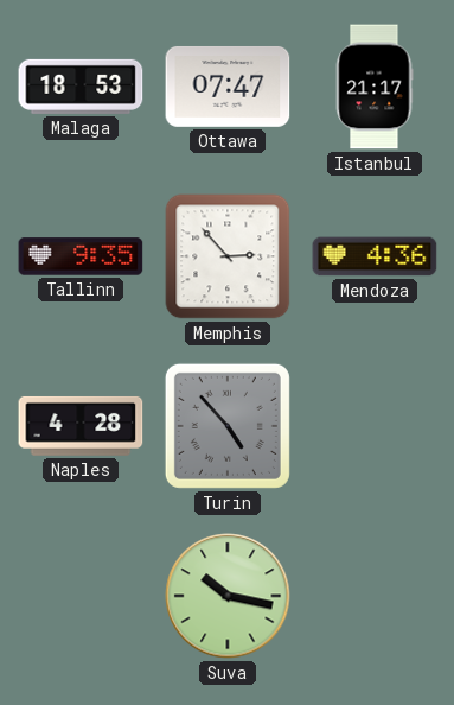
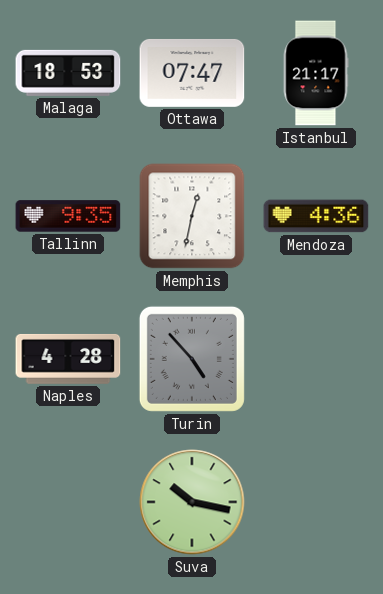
Memphis: 2:53 -> 12:32
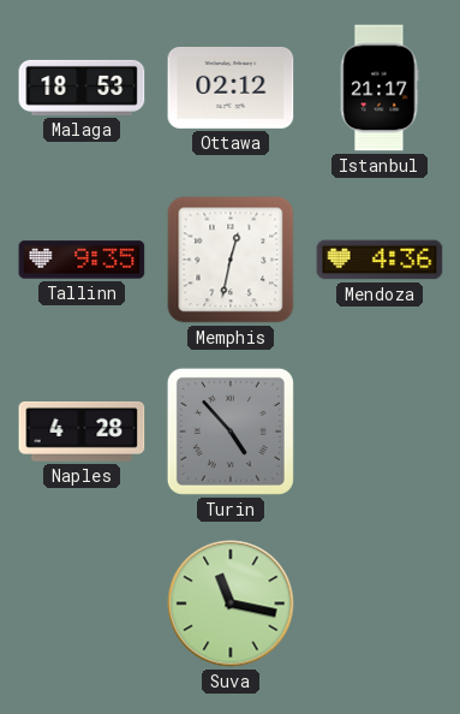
Ottawa: 07:47 -> 02:12
Suva: 10:17 -> 11:17
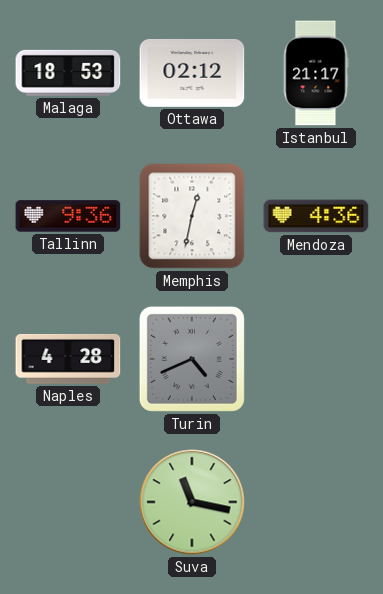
Tallinn: 9:35 -> 9:36
Turin: 4:53 -> 4:41
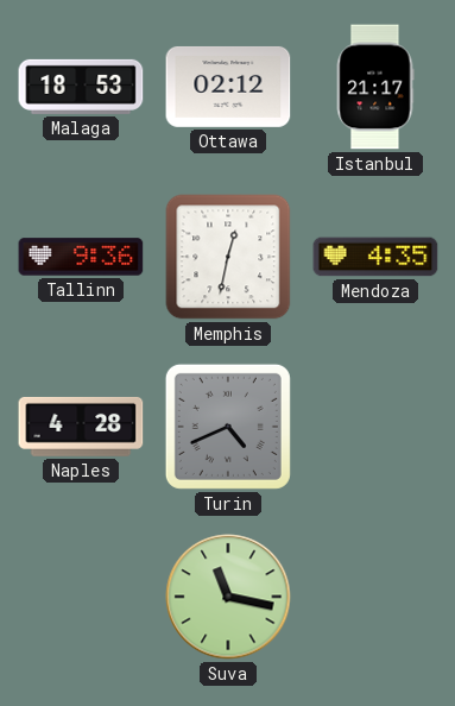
Mendoza: 4:36 -> 4:35
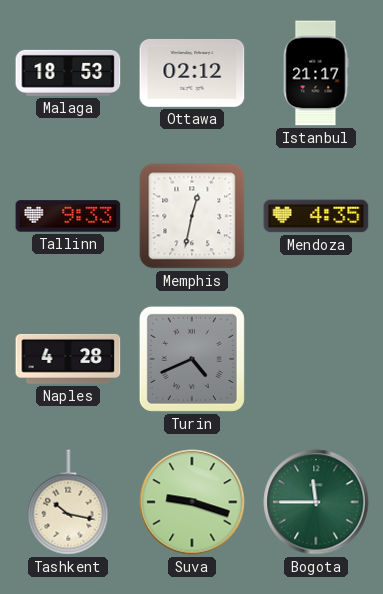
Tallinn: 9:36 -> 9:33
Tashkent: none -> 10:17
Suva: 11:17 -> 9:18
Bogota: none -> 11:45
